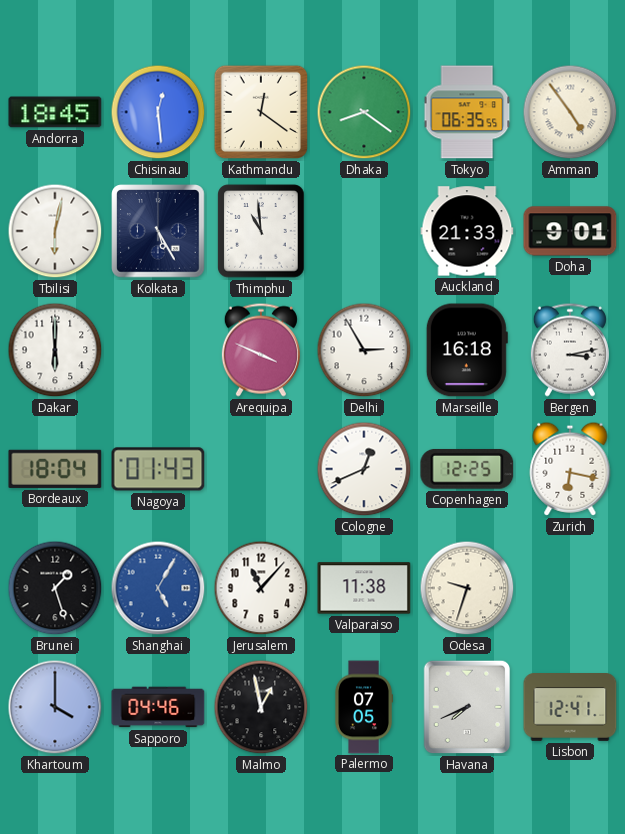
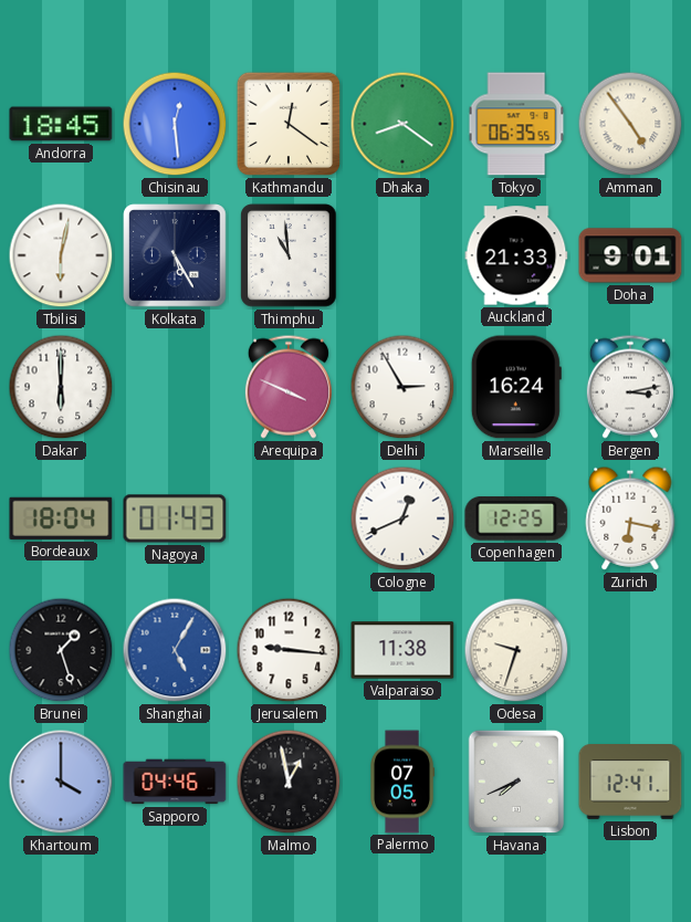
Marseille: 16:18 -> 16:24
Jerusalem: 11:07 -> 9:16
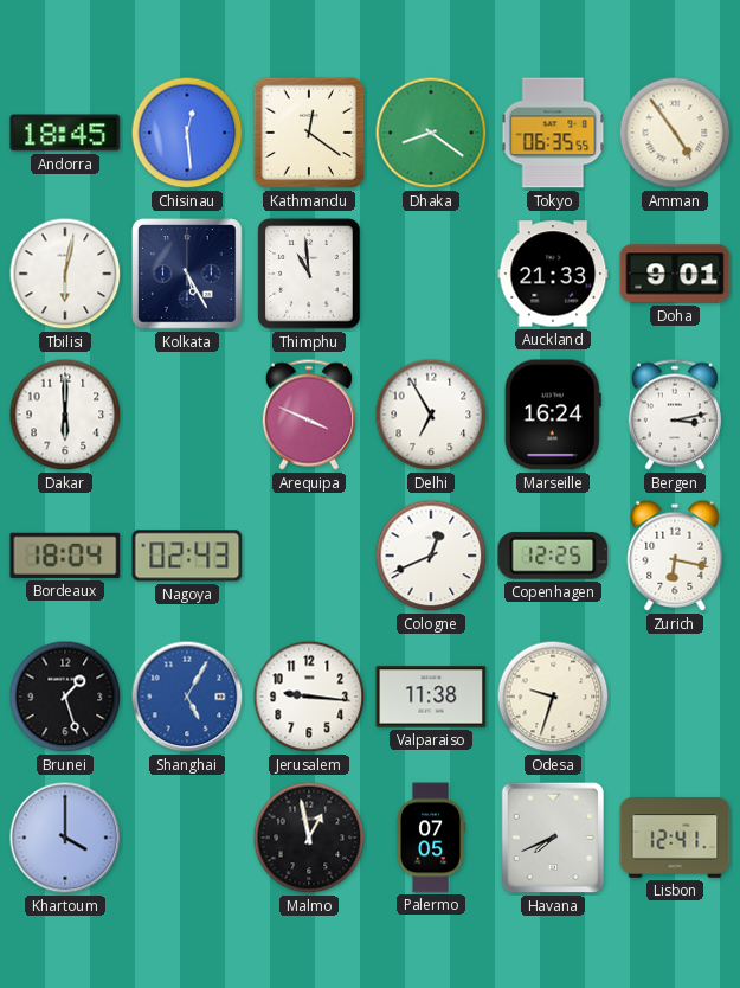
Delhi: 2:55 -> 6:55
Nagoya: 01:43 -> 02:43
Sapporo: 04:46 -> none
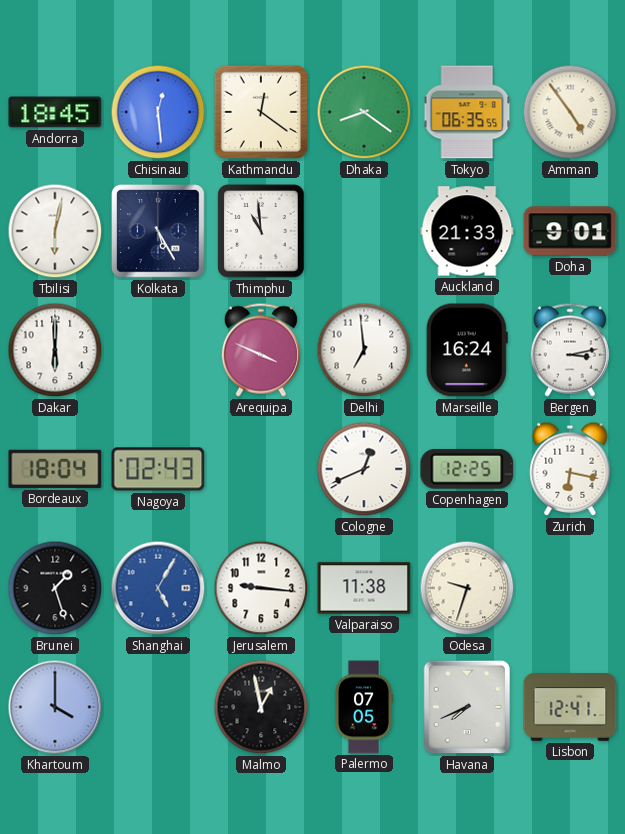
Delhi: 6:55 -> 6:59
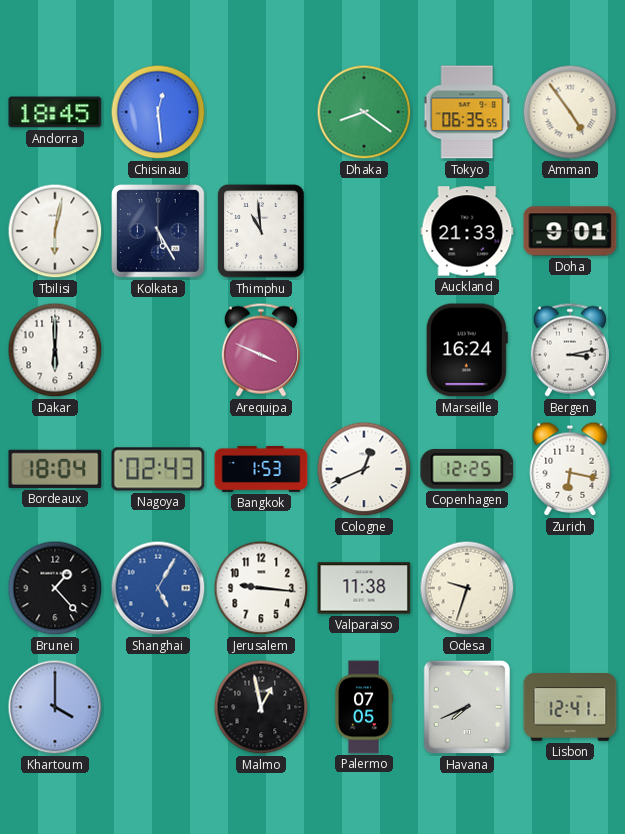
Kathmandu: 12:21 -> none
Delhi: 6:59 -> none
Bangkok: none -> 1:53
Brunei: 1:27 -> 1:23
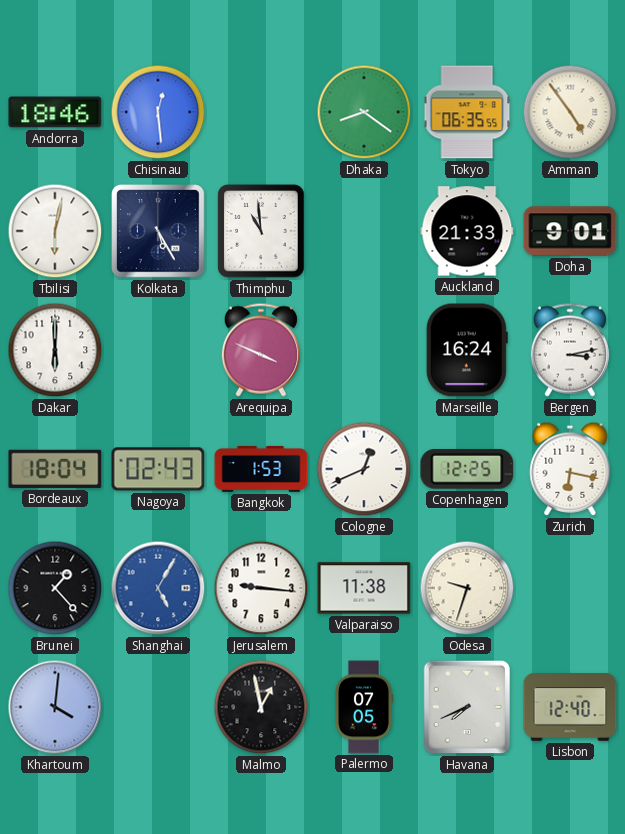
Andorra: 18:45 -> 18:46
Khartoum: 4:00 -> 4:01
Lisbon: 12:41 -> 12:40
